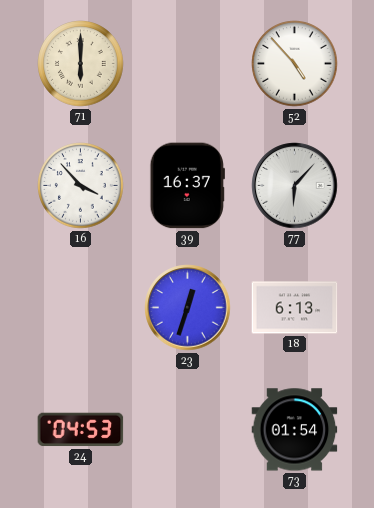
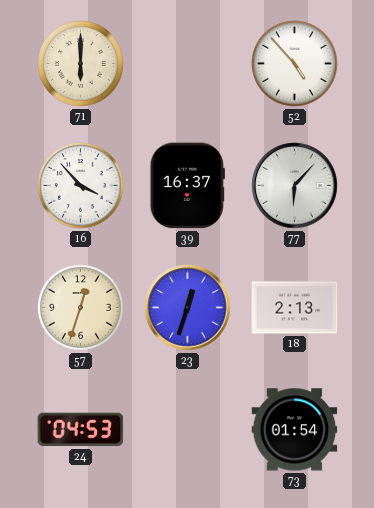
57: none -> 12:33
18: 6:13 -> 2:13
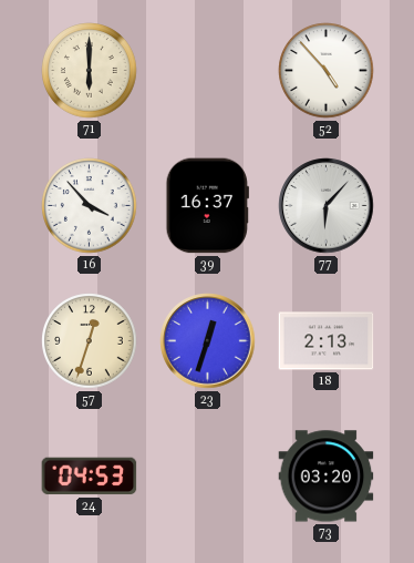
73: 01:54 -> 03:20
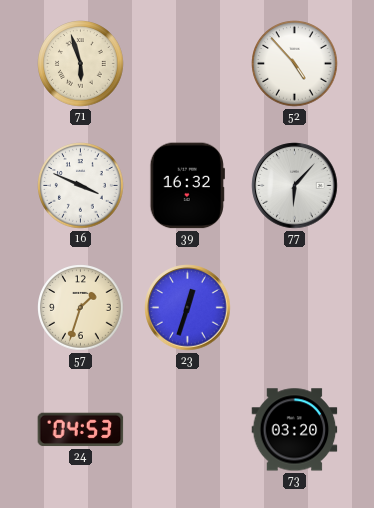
71: 6:00 -> 5:57
16: 3:53 -> 3:49
39: 16:37 -> 16:32
57: 12:33 -> 1:33
18: 2:13 -> none
